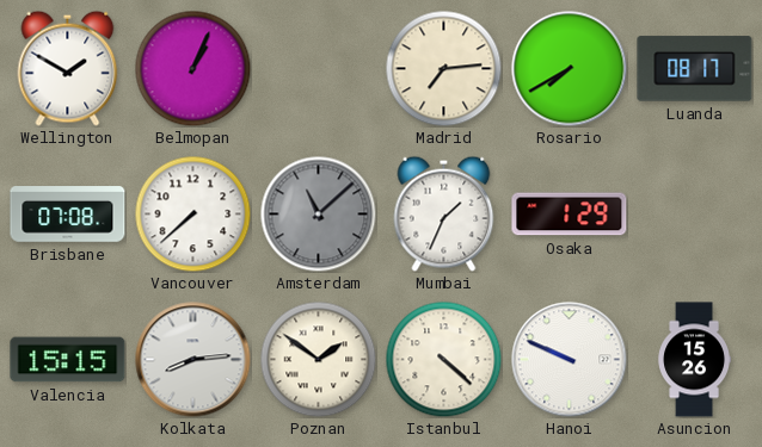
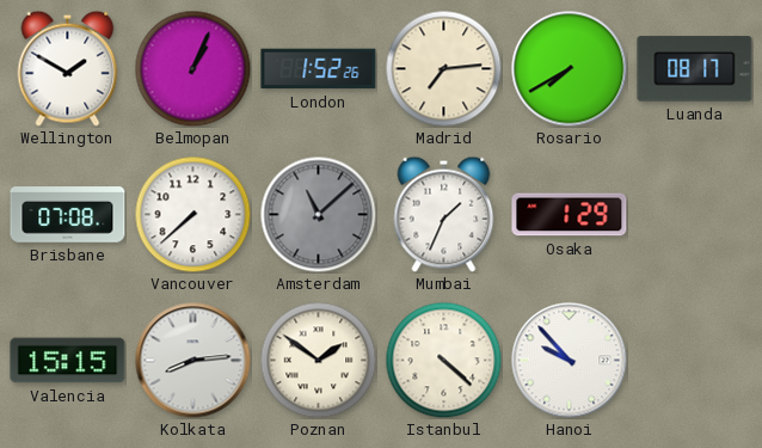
London: none -> 1:52
Hanoi: 9:49 -> 9:53
Asuncion: 15:26 -> none
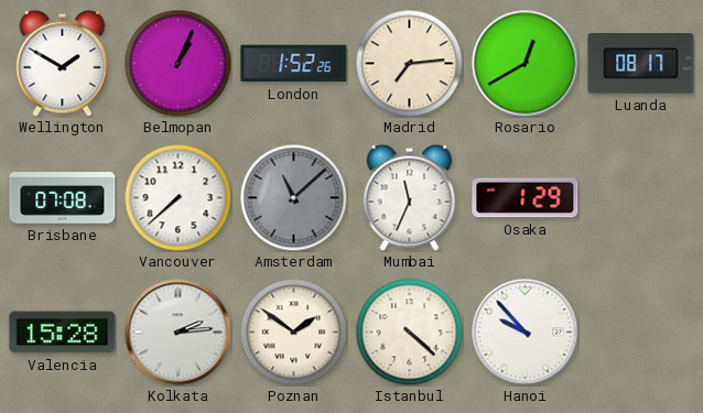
Rosario: 7:40 -> 12:40
Mumbai: 1:34 -> 11:34
Valencia: 15:15 -> 15:28
Kolkata: 8:14 -> 2:14
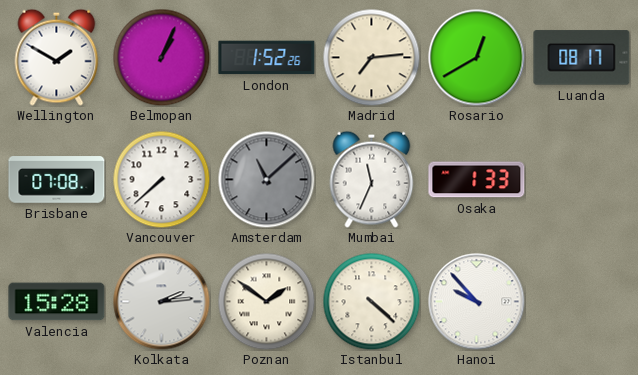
Osaka: 1:29 -> 1:33
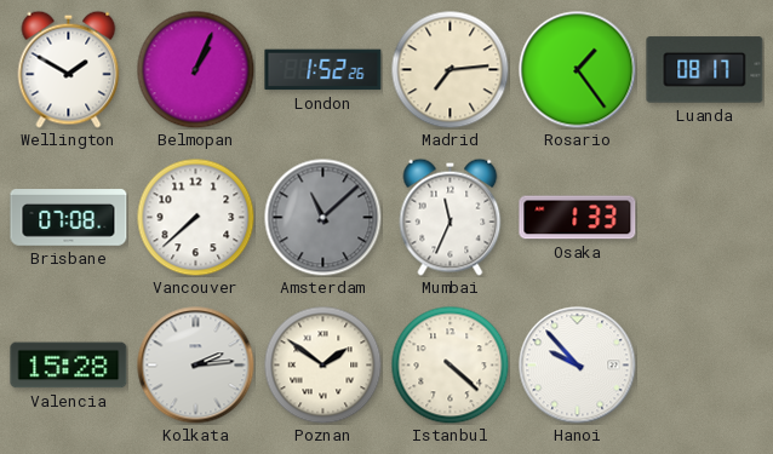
Rosario: 12:40 -> 1:24
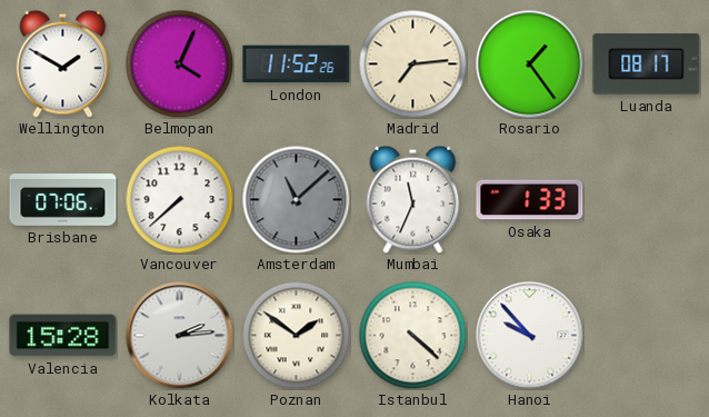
Belmopan: 1:04 -> 4:04
London: 1:52 -> 11:52
Brisbane: 07:08 -> 07:06
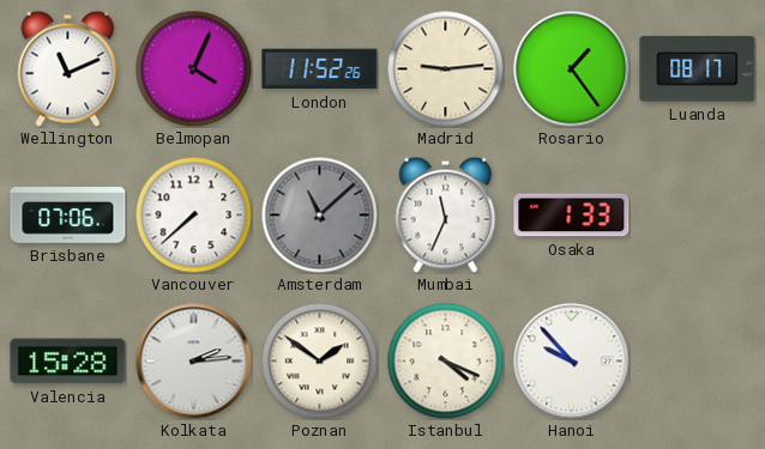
Wellington: 1:50 -> 11:11
Madrid: 7:14 -> 9:14
Istanbul: 4:22 -> 4:19
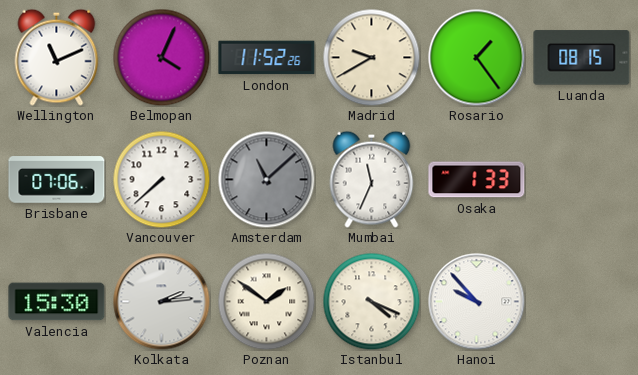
Madrid: 9:14 -> 9:40
Luanda: 08:17 -> 08:15
Valencia: 15:28 -> 15:30
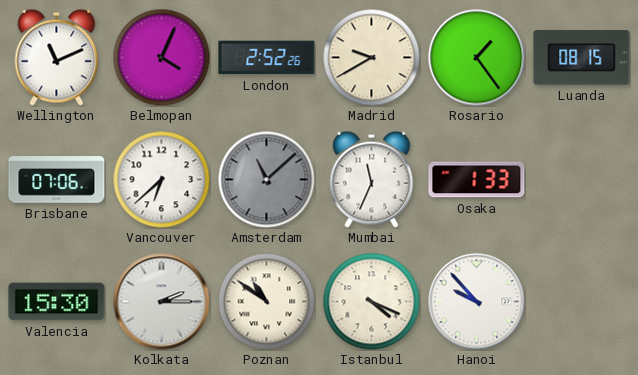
London: 11:52 -> 2:52
Vancouver: 7:38 -> 6:38
Kolkata: 2:14 -> 2:15
Poznan: 1:51 -> 10:51
